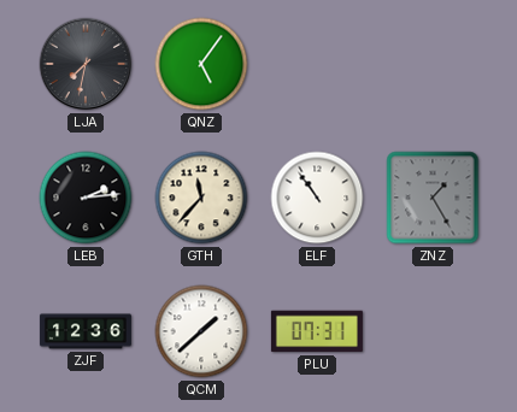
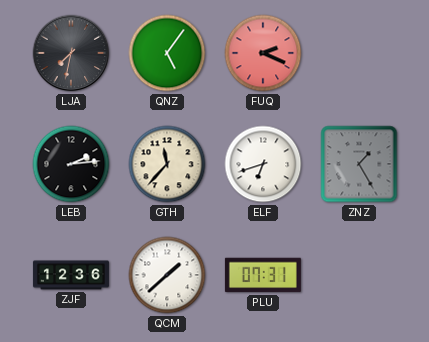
FUQ: none -> 2:19
ELF: 10:54 -> 6:42
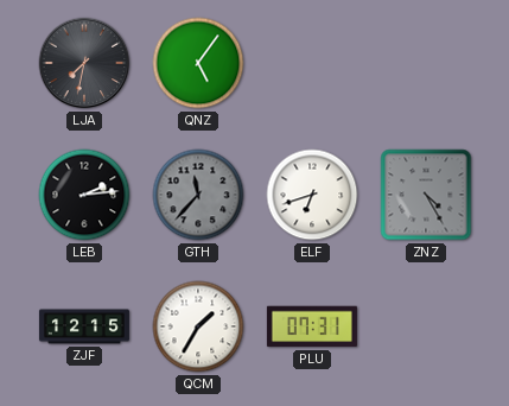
FUQ: 2:19 -> none
GTH dial: cream -> grey
ZNZ: 1:25 -> 4:25
ZJF: 12:36 -> 12:15
QCM: 1:38 -> 1:35
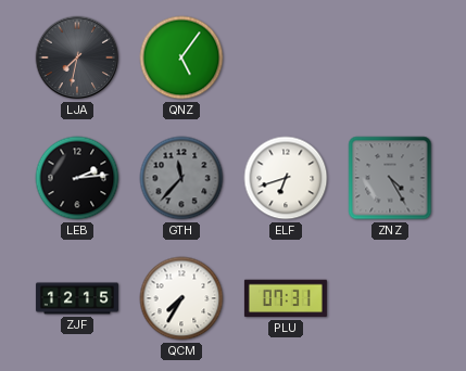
QCM: 1:35 -> 7:35
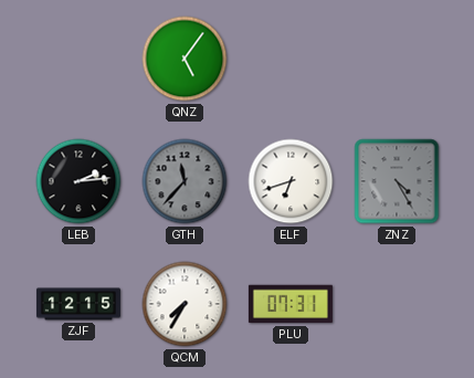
LJA: 7:32 -> none
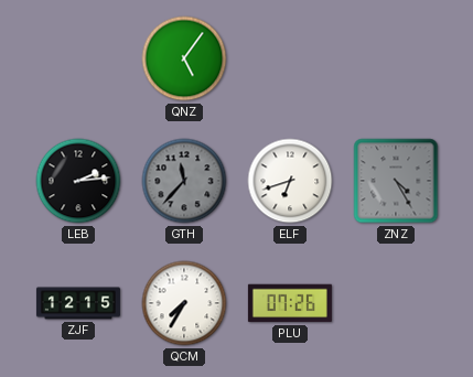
PLU: 07:31 -> 07:26
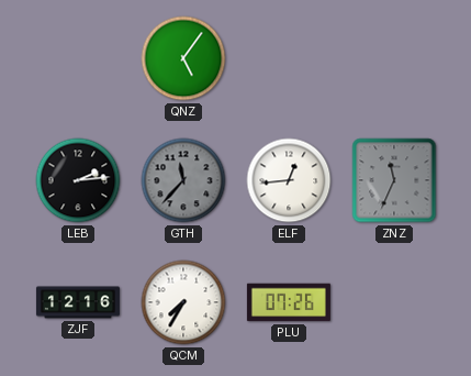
ELF: 6:42 -> 12:44
ZNZ: 4:25 -> 11:34
ZJF: 12:15 -> 12:16
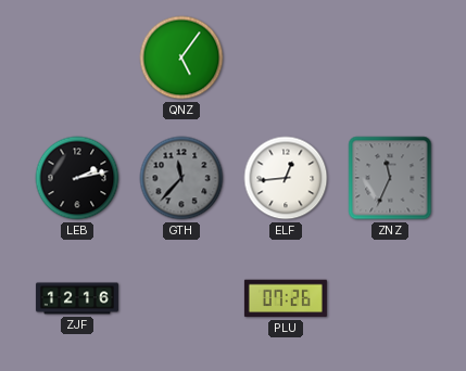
LEB: 2:14 -> 2:13
QCM: 7:35 -> none
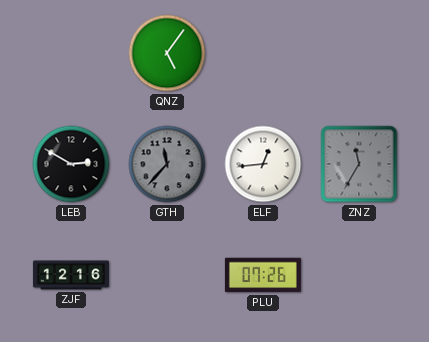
LEB: 2:13 -> 2:50
ZNZ: 11:34 -> 11:35
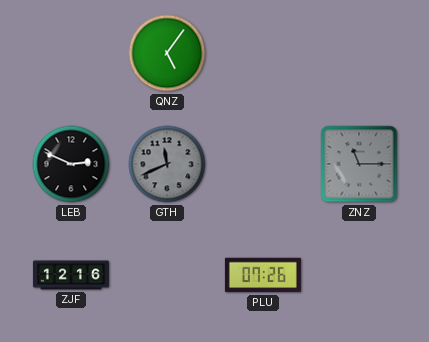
LEB: 2:50 -> 2:49
GTH: 11:37 -> 11:41
ELF: 12:44 -> none
ZNZ: 11:35 -> 11:15
